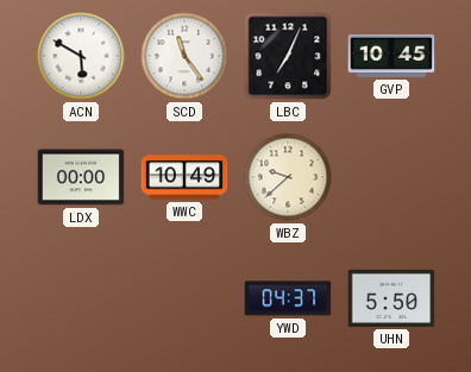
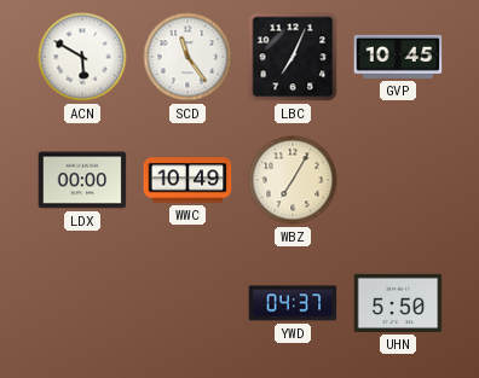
WBZ: 9:38 -> 7:05
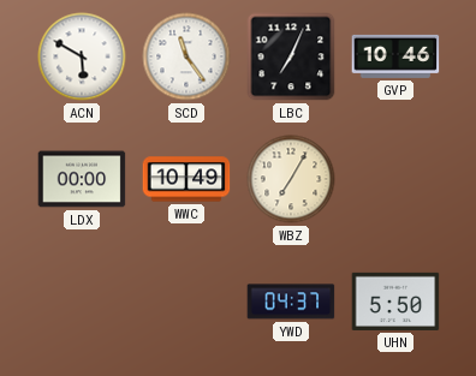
GVP: 10:45 -> 10:46
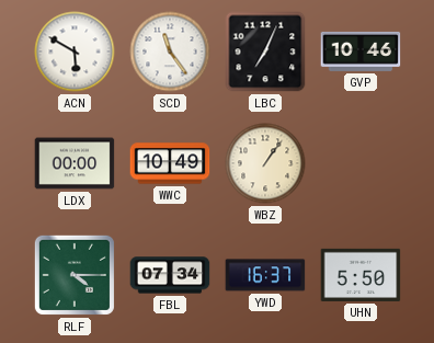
WBZ: 7:05 -> 1:06
RLF: none -> 4:15
FBL: none -> 07:34
YWD: 04:37 -> 16:37
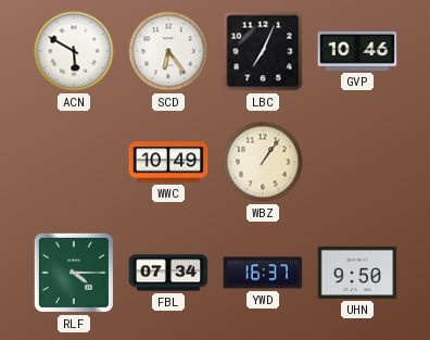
SCD: 11:24 -> 6:24
LDX: 00:00 -> none
UHN: 5:50 -> 9:50
